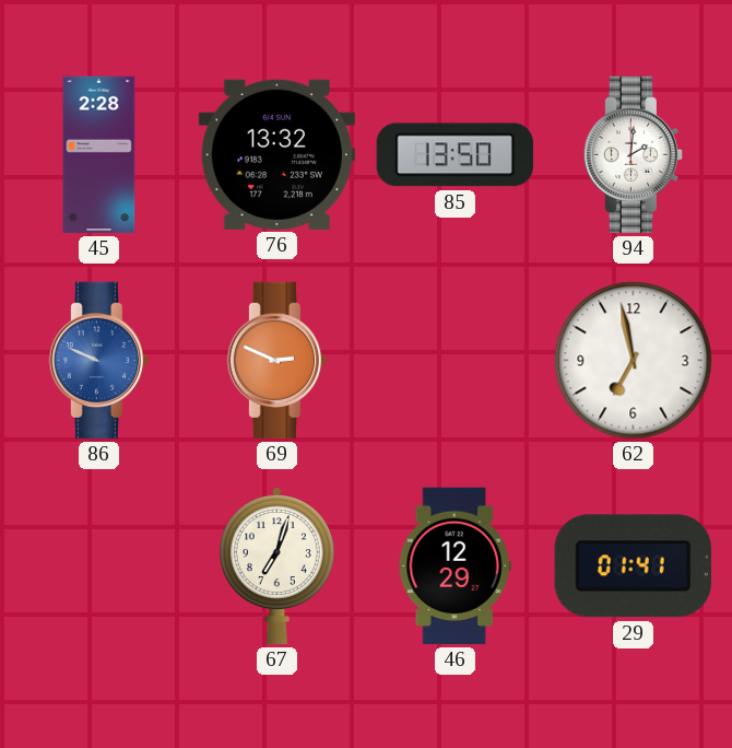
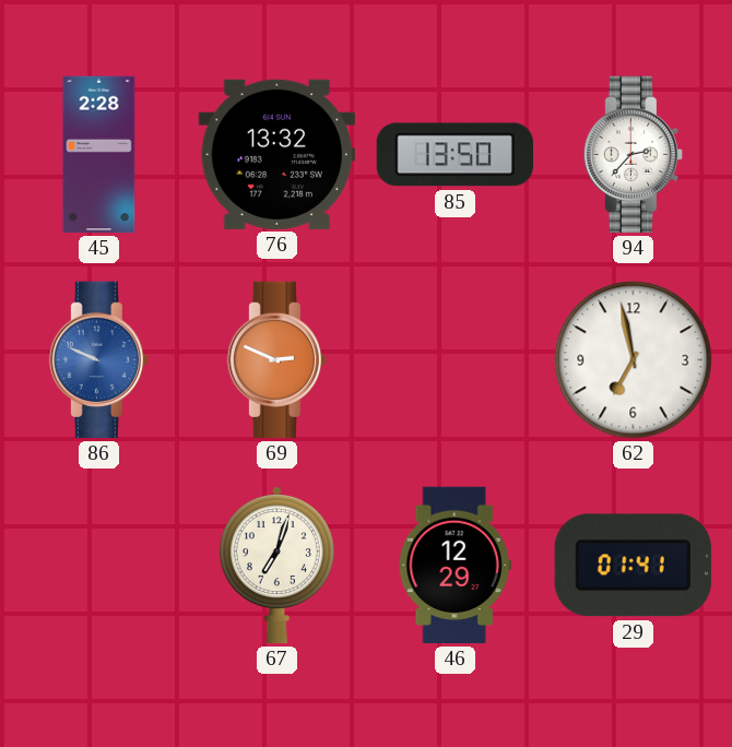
94: 2:01 -> 2:37
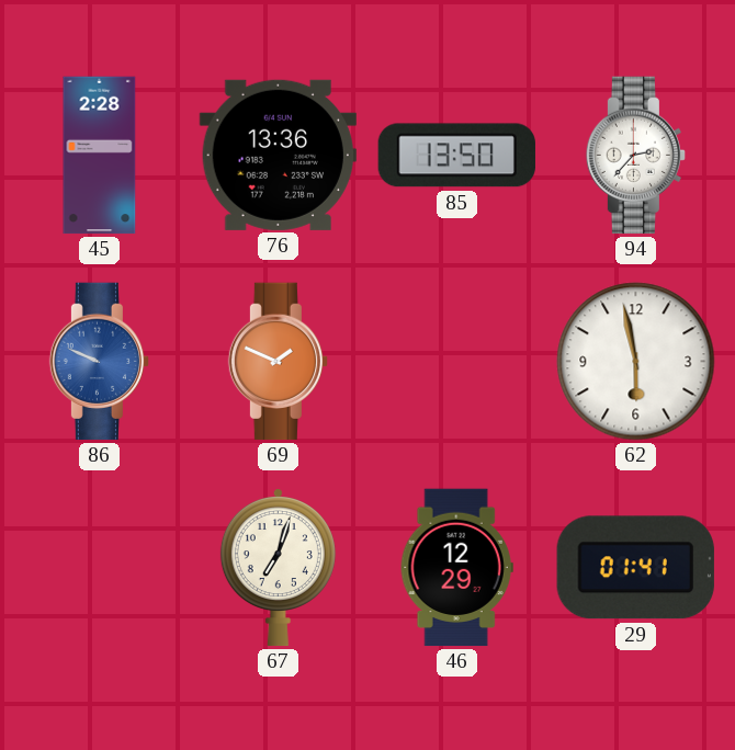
76: 13:32 -> 13:36
69: 2:49 -> 1:49
62: 6:58 -> 5:58
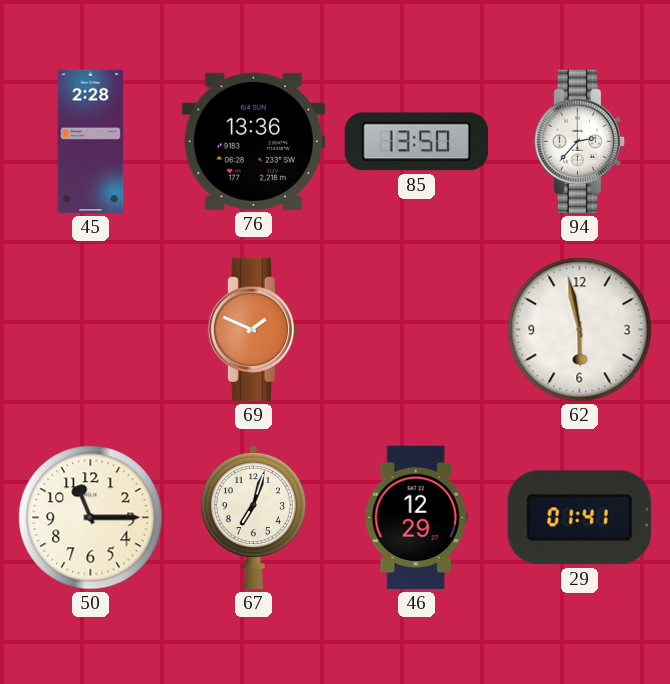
86: 9:49 -> none
50: none -> 11:15
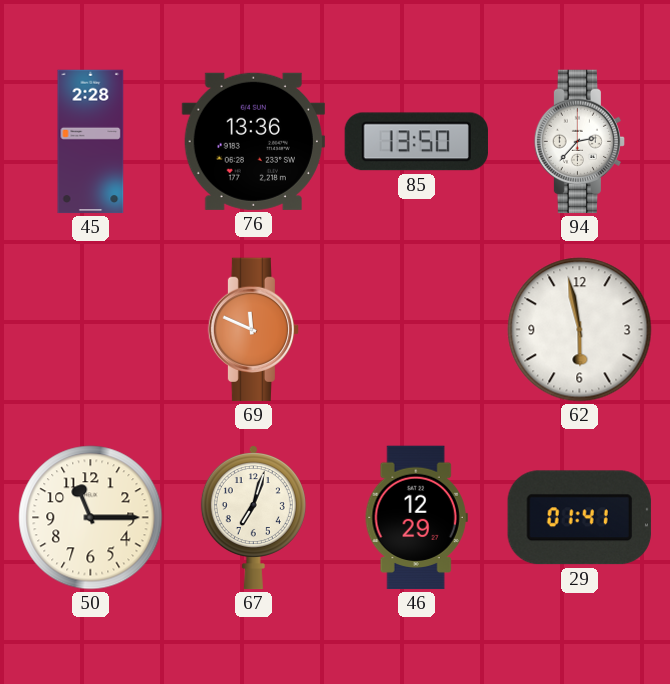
69: 1:49 -> 11:49
